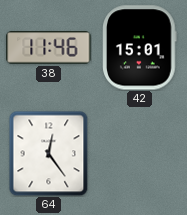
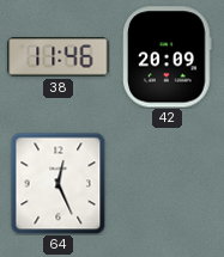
42: 15:01 -> 20:09
64: 12:24 -> 12:26
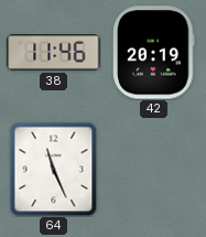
42: 20:09 -> 20:19
64: 12:26 -> 11:26
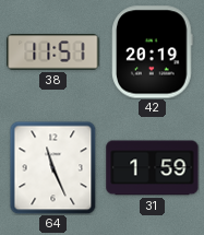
38: 11:46 -> 11:51
31: none -> 1:59
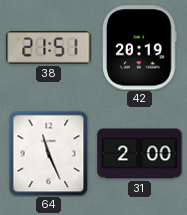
38: 11:51 -> 21:51
31: 1:59 -> 2:00
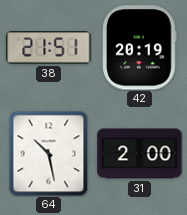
64: 11:26 -> 10:28
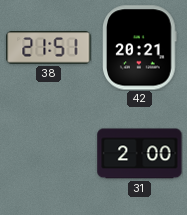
42: 20:19 -> 20:21
64: 10:28 -> none
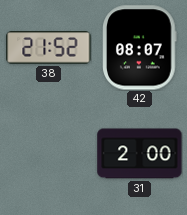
38: 21:51 -> 21:52
42: 20:21 -> 08:07
